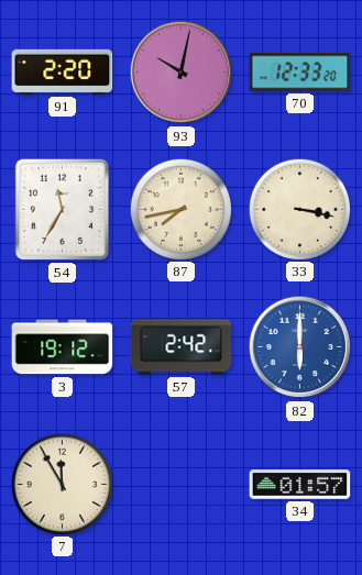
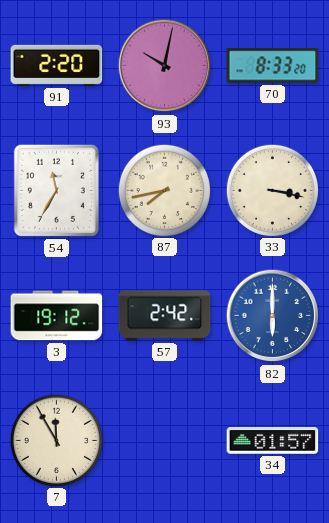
70: 12:33 -> 8:33
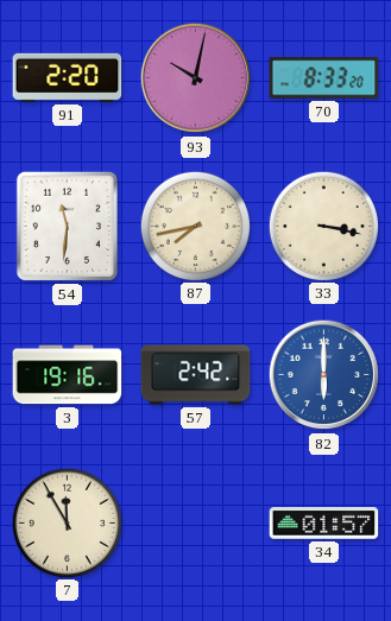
54: 11:35 -> 11:31
3: 19:12 -> 19:16
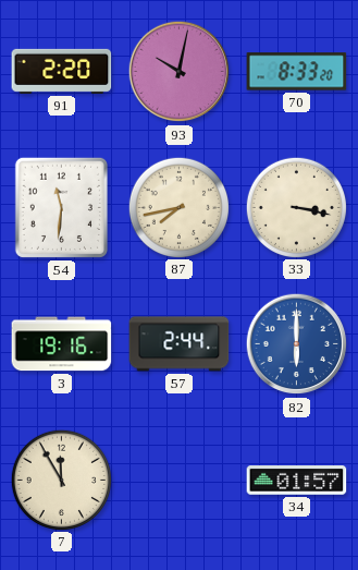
57: 2:42 -> 2:44
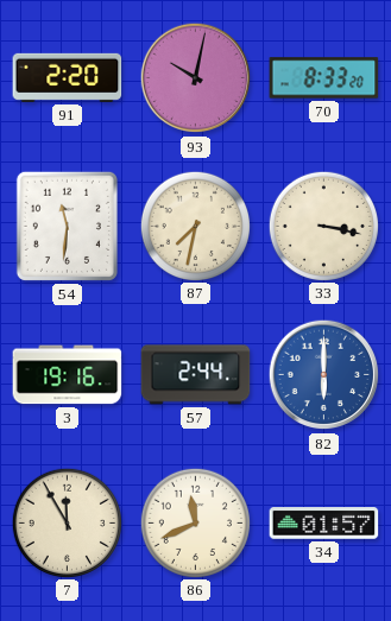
87: 7:43 -> 7:32
86: none -> 11:41
